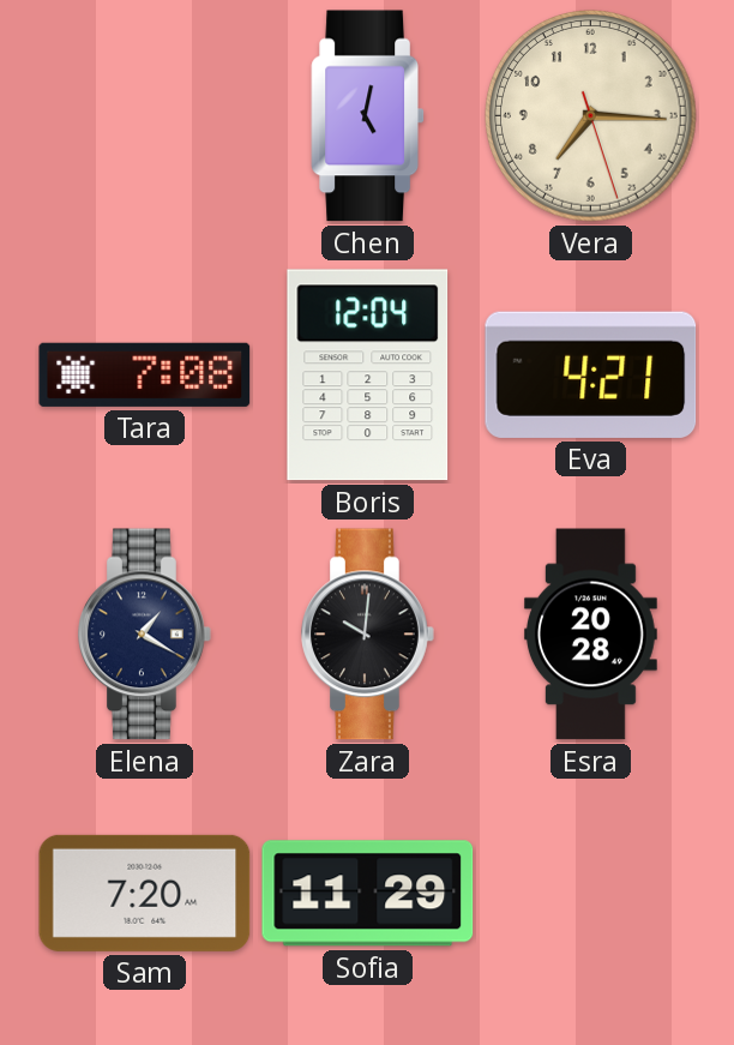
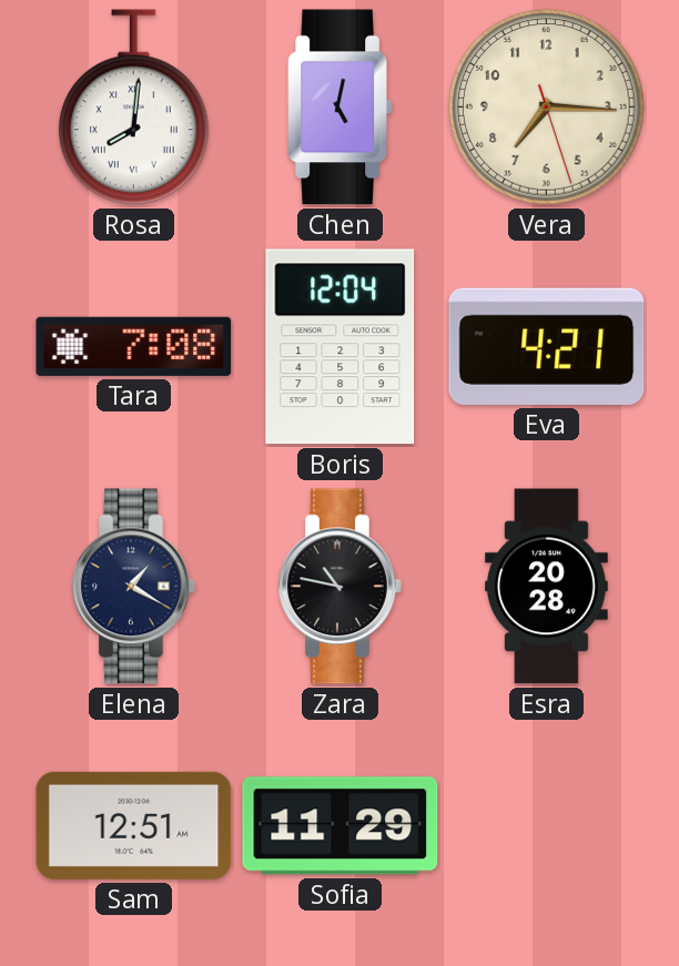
Rosa: none -> 8:01
Zara: 10:01 -> 10:47
Sam: 7:20 -> 12:51
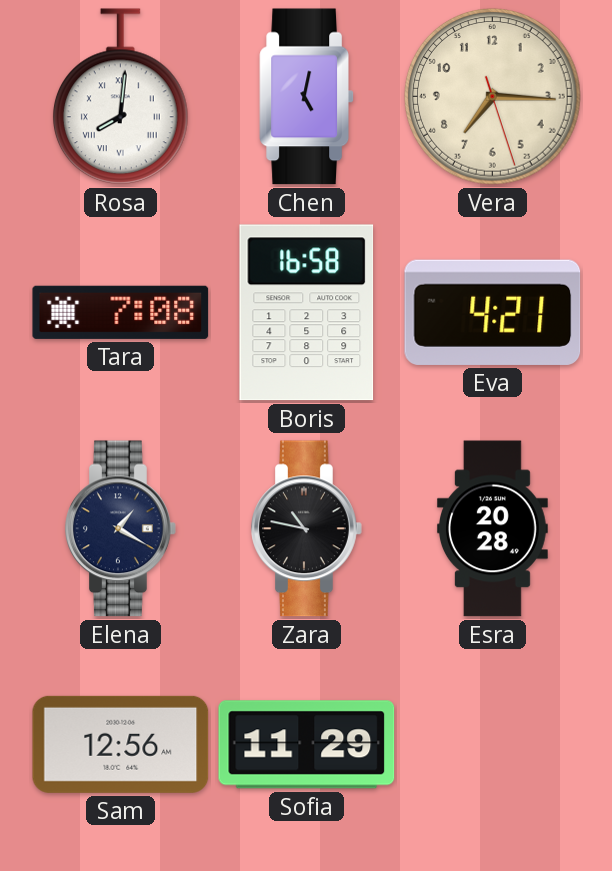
Boris: 12:04 -> 16:58
Sam: 12:51 -> 12:56
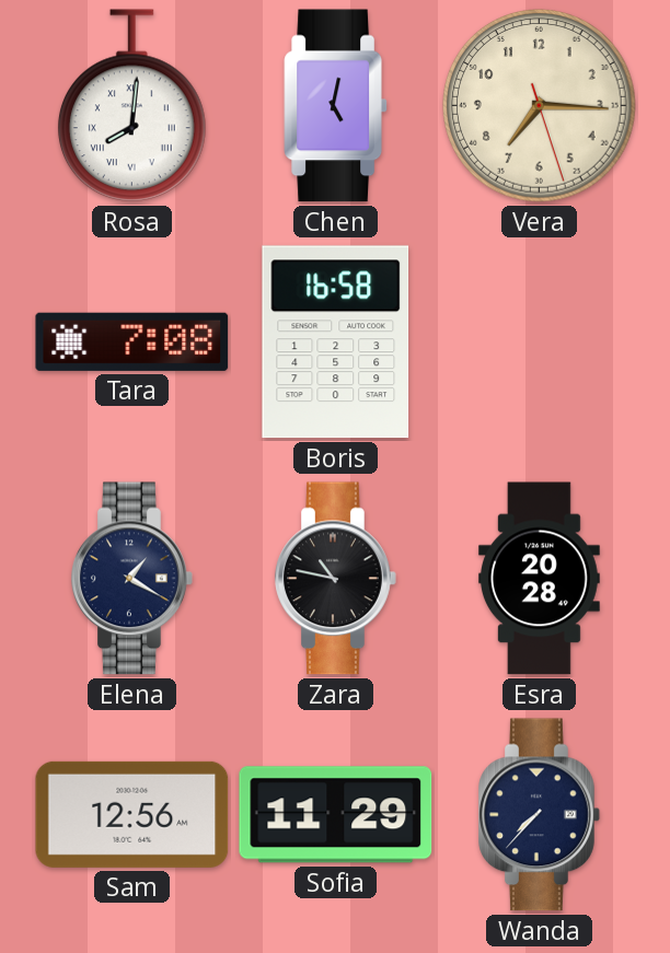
Eva: 4:21 -> none
Wanda: none -> 7:37
